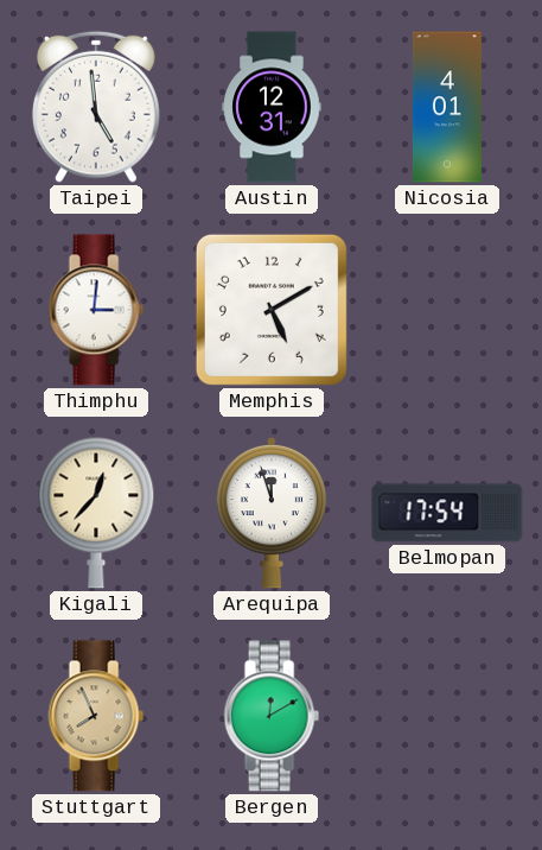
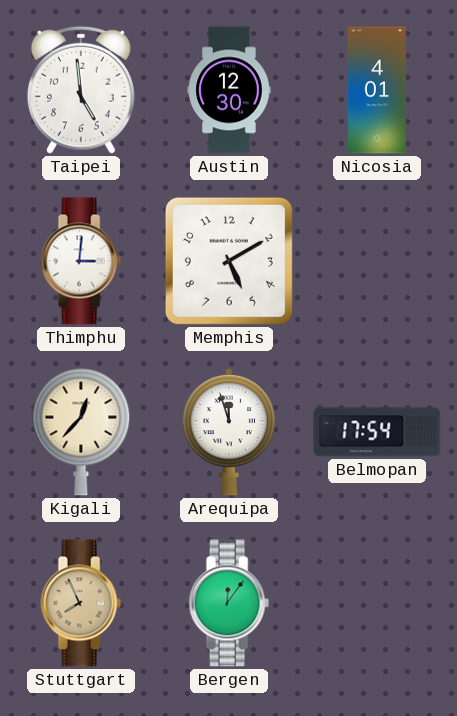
Austin: 12:31 -> 12:30
Bergen: 12:10 -> 12:06
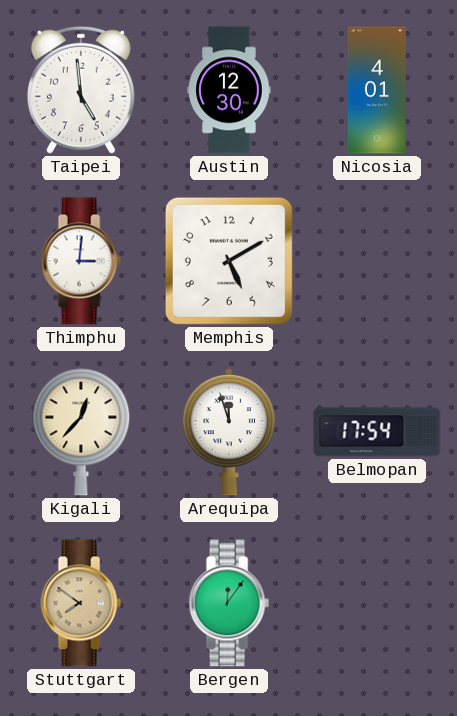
Stuttgart: 7:56 -> 7:51
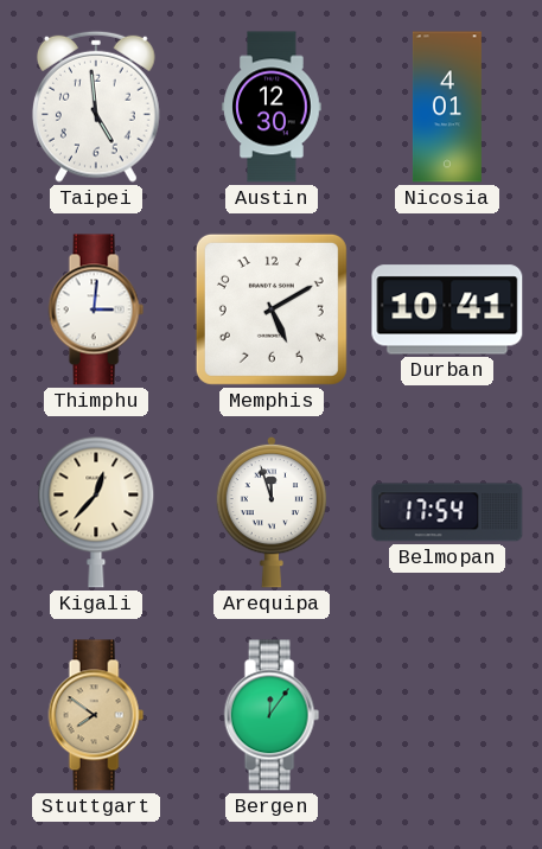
Durban: none -> 10:41
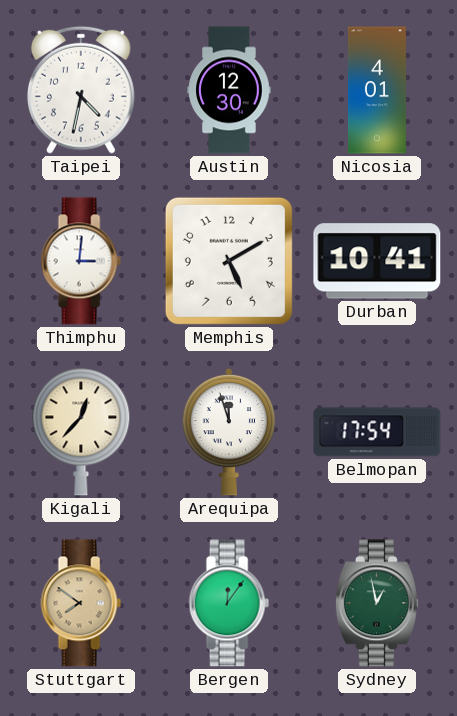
Taipei: 4:59 -> 4:32
Sydney: none -> 12:58
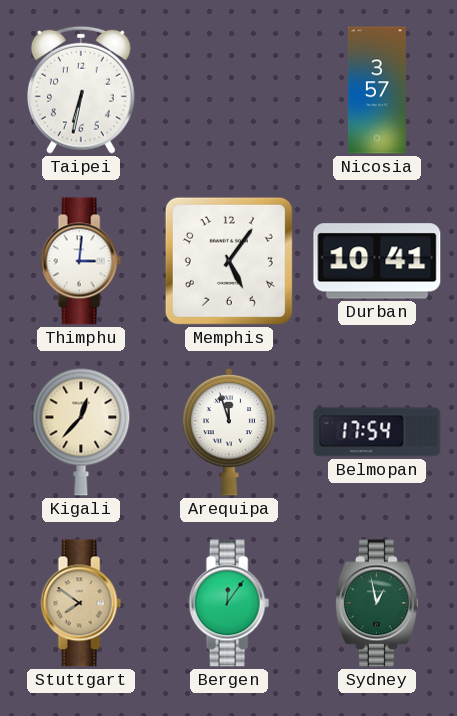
Taipei: 4:32 -> 6:32
Austin: 12:30 -> none
Nicosia: 4:01 -> 3:57
Memphis: 5:10 -> 5:06
